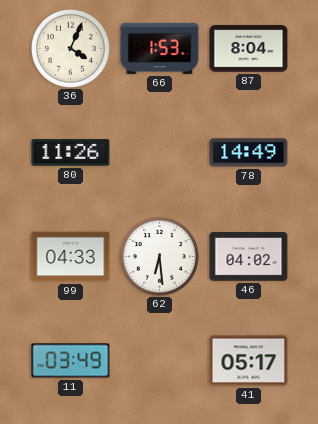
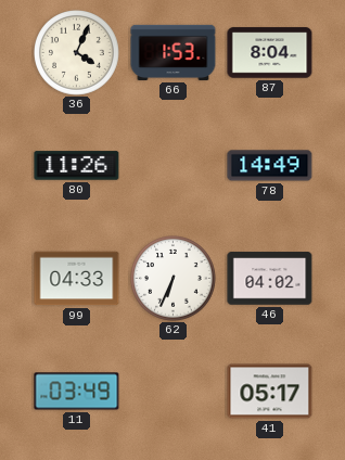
62: 6:29 -> 6:34
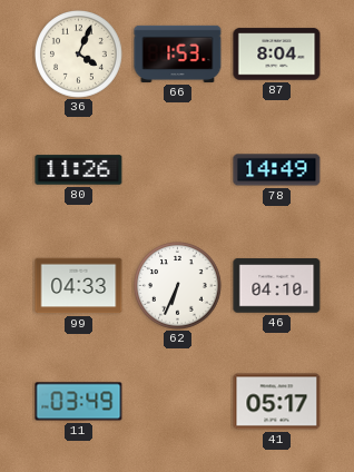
46: 04:02 -> 04:10
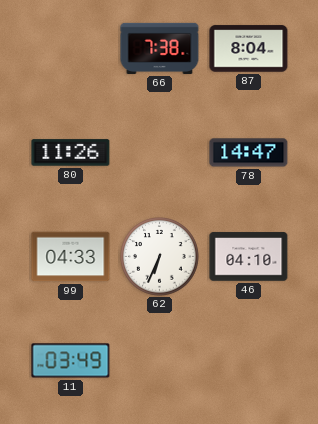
36: 4:04 -> none
66: 1:53 -> 7:38
78: 14:49 -> 14:47
41: 05:17 -> none
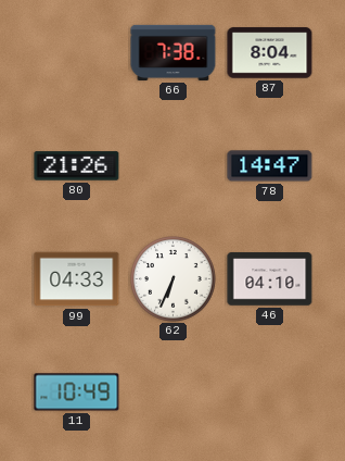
80: 11:26 -> 21:26
11: 03:49 -> 10:49
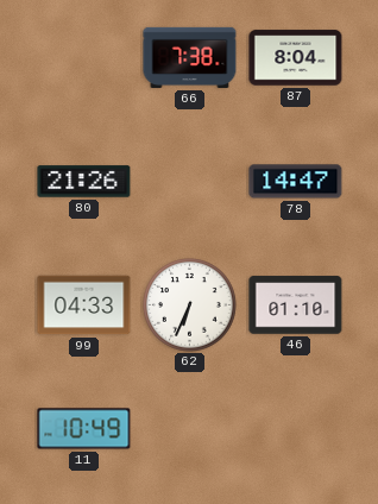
46: 04:10 -> 01:10
